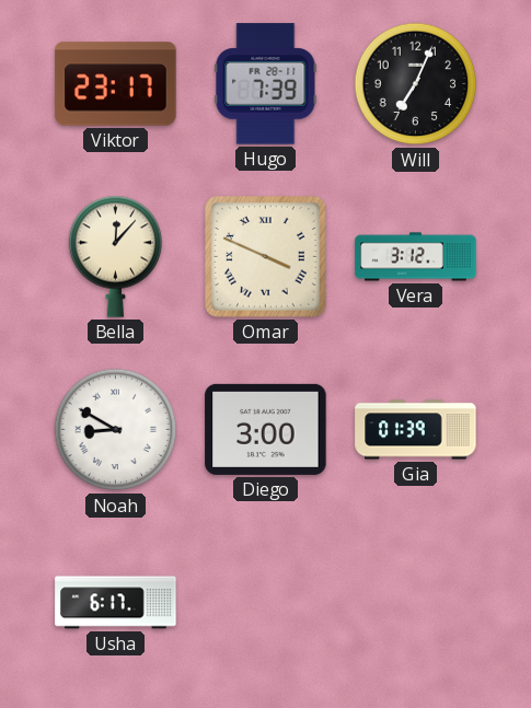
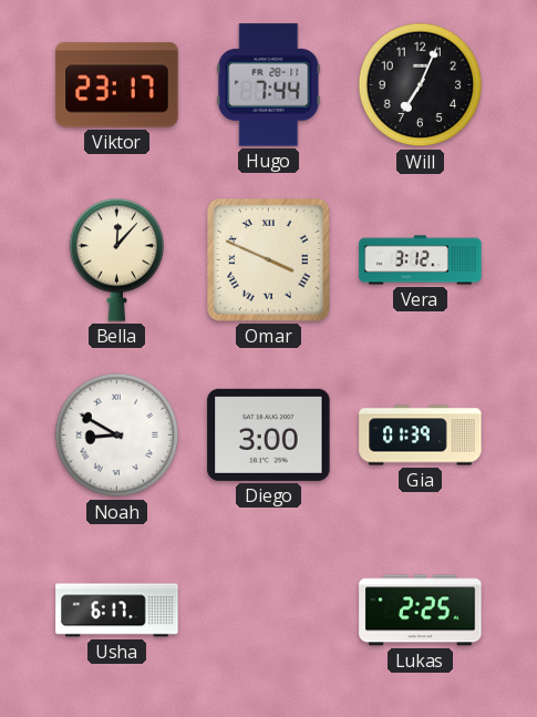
Hugo: 7:39 -> 7:44
Lukas: none -> 2:25
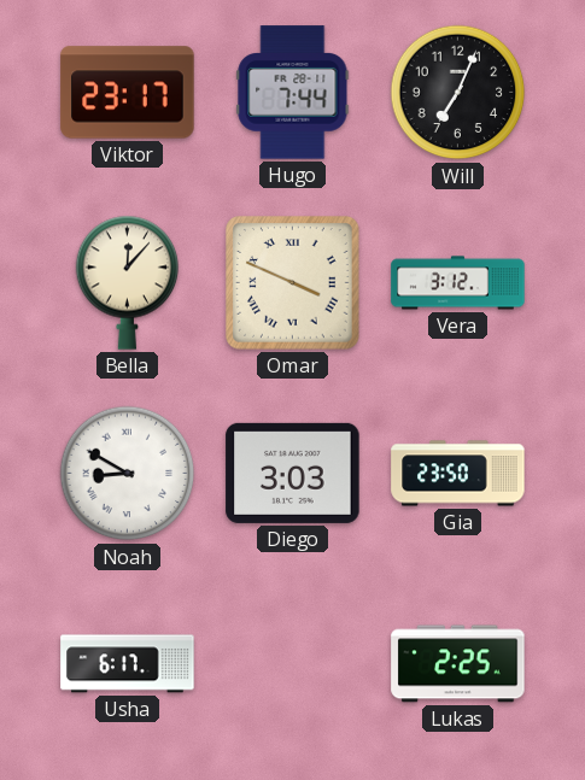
Diego: 3:00 -> 3:03
Gia: 01:39 -> 23:50
